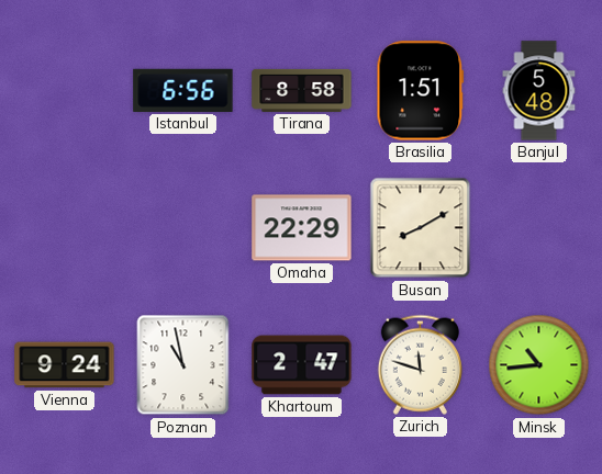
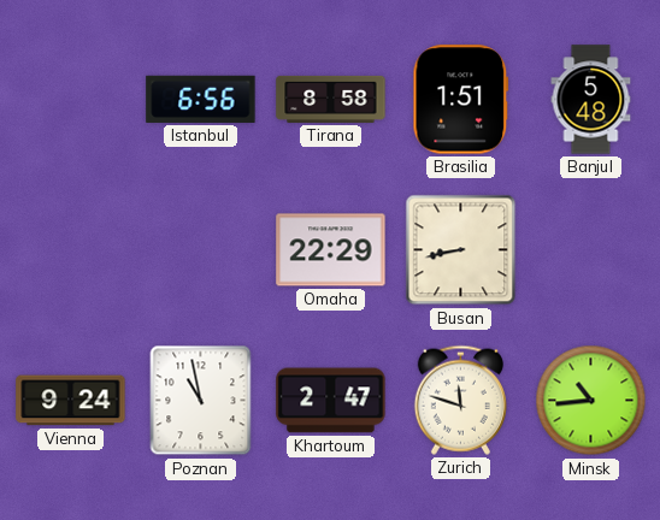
Busan: 8:10 -> 8:43
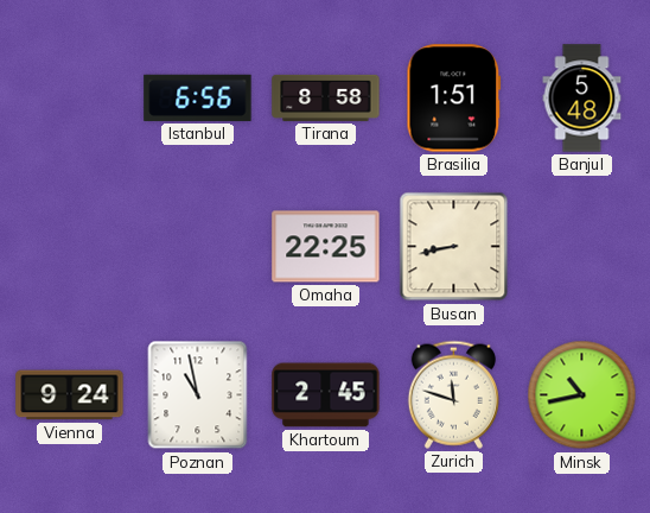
Omaha: 22:29 -> 22:25
Khartoum: 2:47 -> 2:45
Minsk: 10:44 -> 10:43
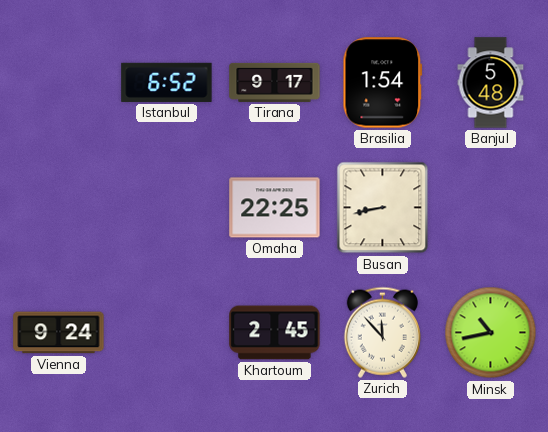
Istanbul: 6:56 -> 6:52
Tirana: 8:58 -> 9:17
Brasilia: 1:51 -> 1:54
Poznan: 10:58 -> none
Zurich: 11:48 -> 11:53
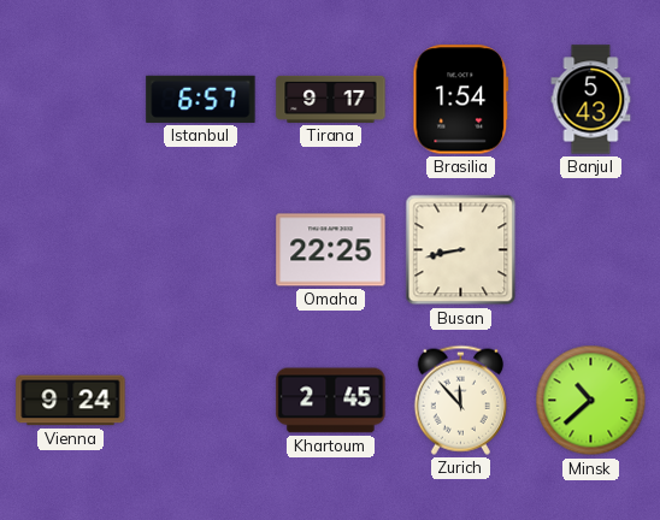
Istanbul: 6:52 -> 6:57
Banjul: 5:48 -> 5:43
Minsk: 10:43 -> 10:38
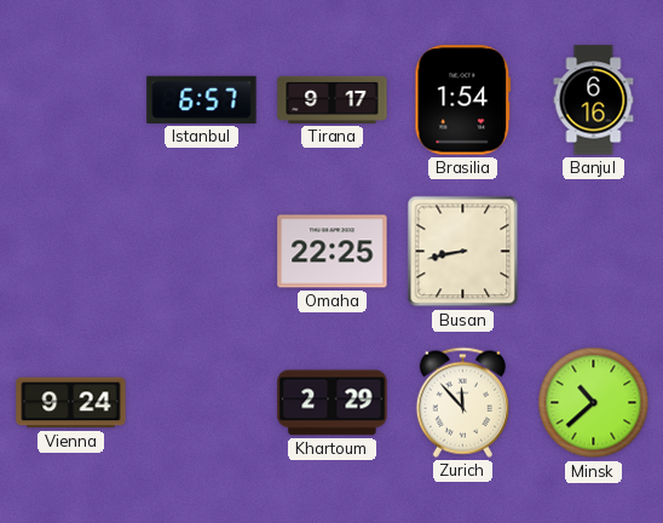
Banjul: 5:43 -> 6:16
Khartoum: 2:45 -> 2:29
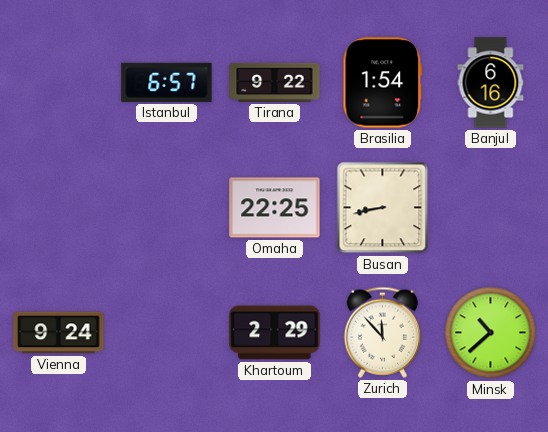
Tirana: 9:17 -> 9:22
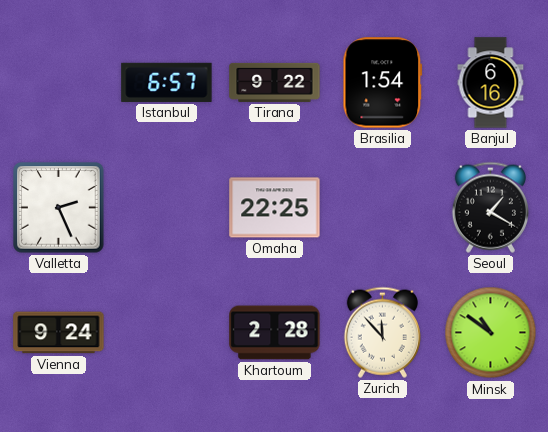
Valletta: none -> 2:26
Busan: 8:43 -> none
Seoul: none -> 1:20
Khartoum: 2:29 -> 2:28
Minsk: 10:38 -> 10:51
